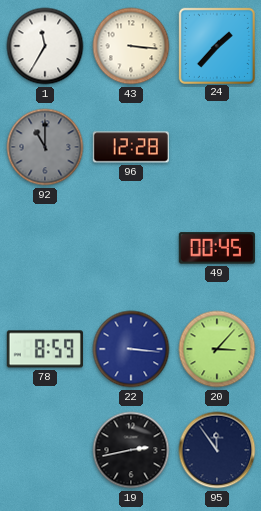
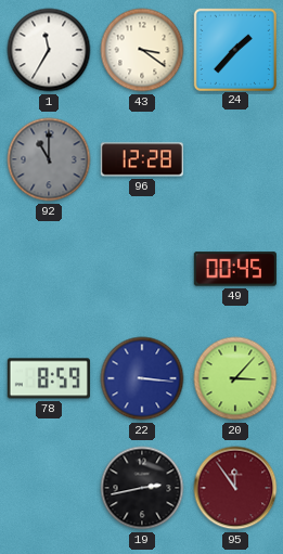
43: 3:16 -> 3:21
95 dial: navy -> burgundy
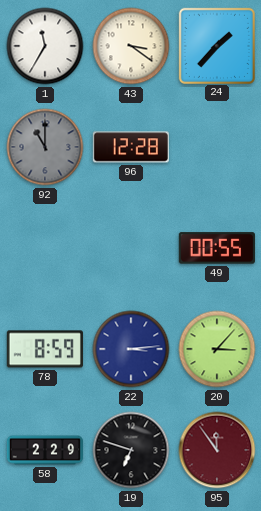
49: 00:45 -> 00:55
22: 3:16 -> 3:14
58: none -> 2:29
19: 2:43 -> 6:48
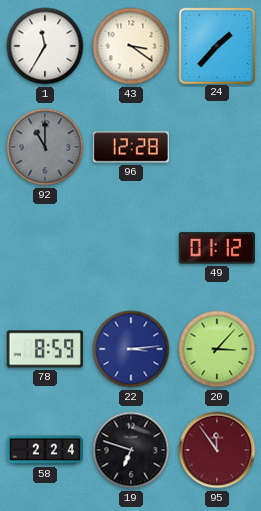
49: 00:55 -> 01:12
58: 2:29 -> 2:24
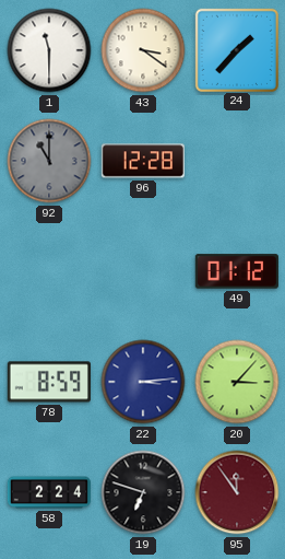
1: 11:35 -> 11:30
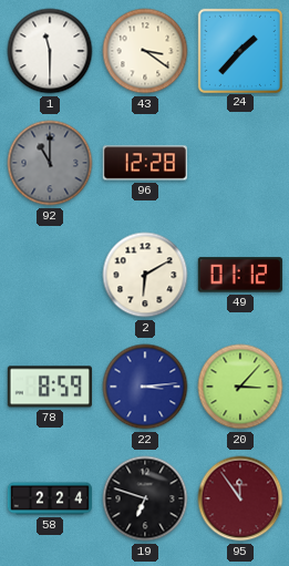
2: none -> 6:10
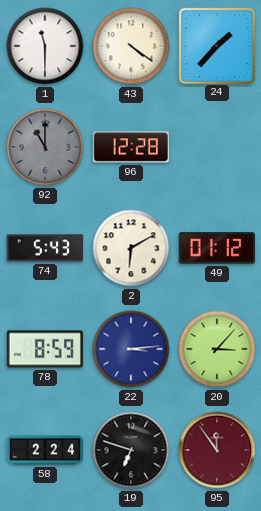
43: 3:21 -> 4:21
74: none -> 5:43
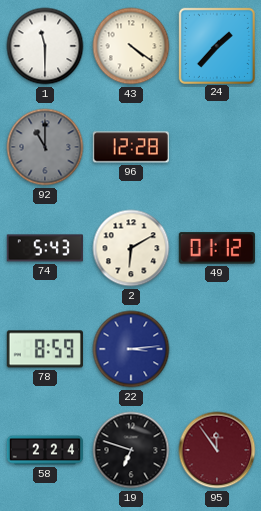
20: 3:07 -> none
